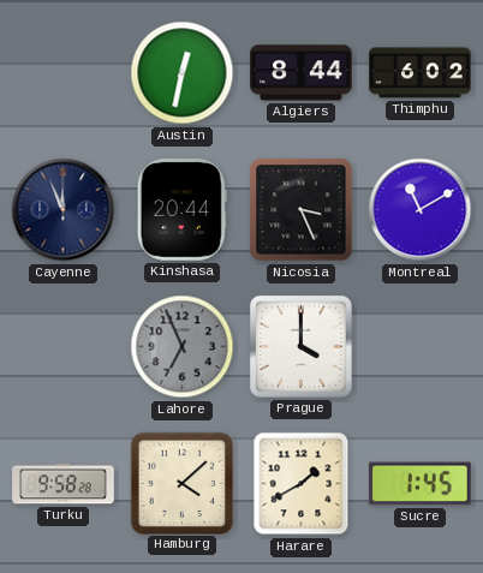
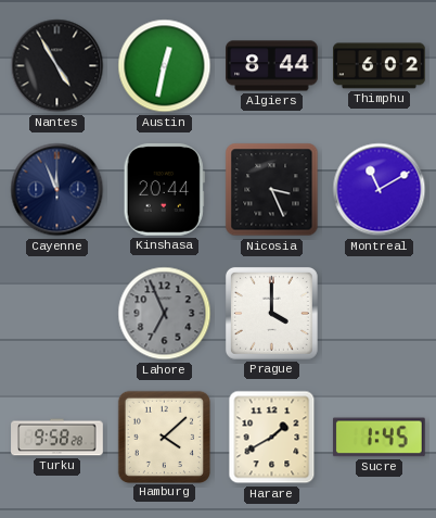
Nantes: none -> 4:55
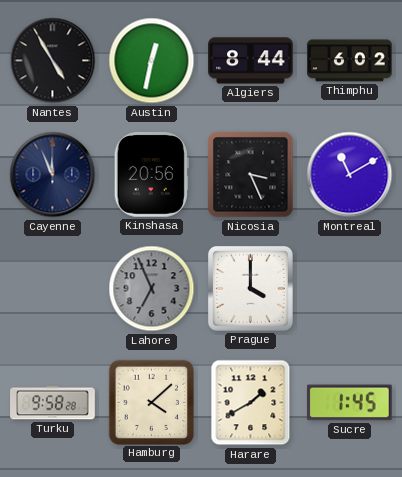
Kinshasa: 20:44 -> 20:56
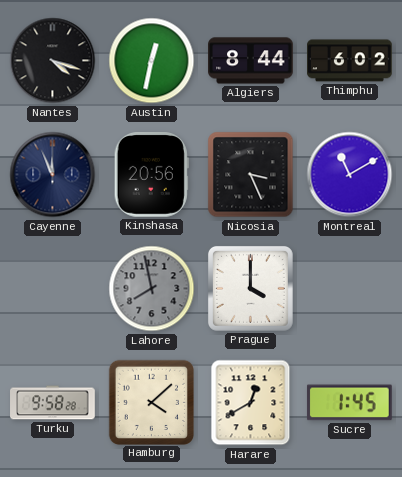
Nantes: 4:55 -> 4:18
Lahore: 6:56 -> 7:58
Harare: 1:40 -> 12:40
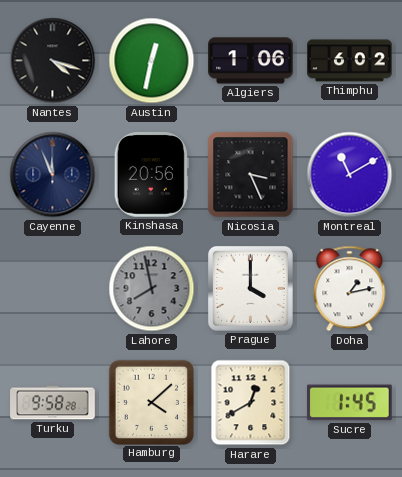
Algiers: 8:44 -> 1:06
Doha: none -> 1:13
